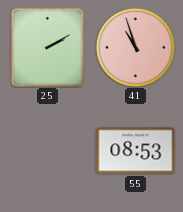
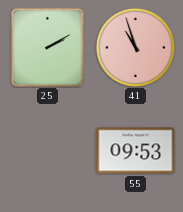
55: 08:53 -> 09:53
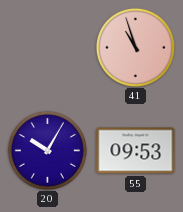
25: 2:10 -> none
20: none -> 10:05
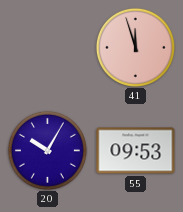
41: 10:57 -> 11:57
